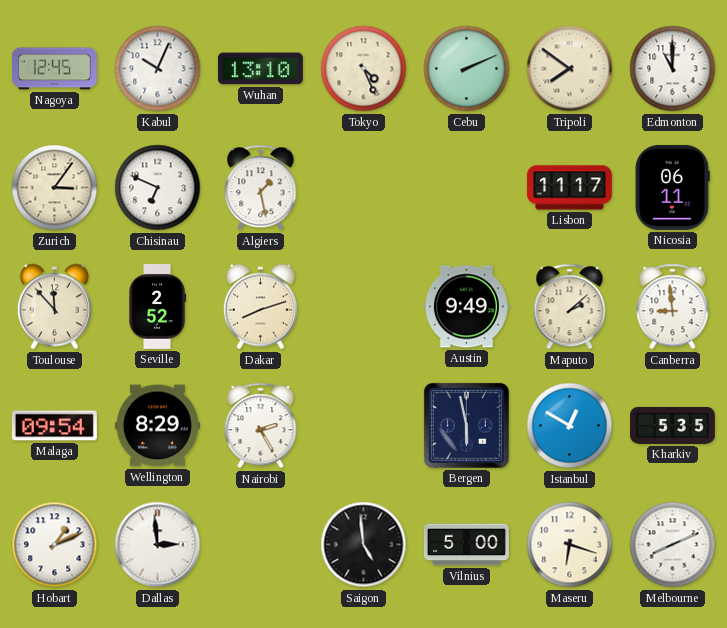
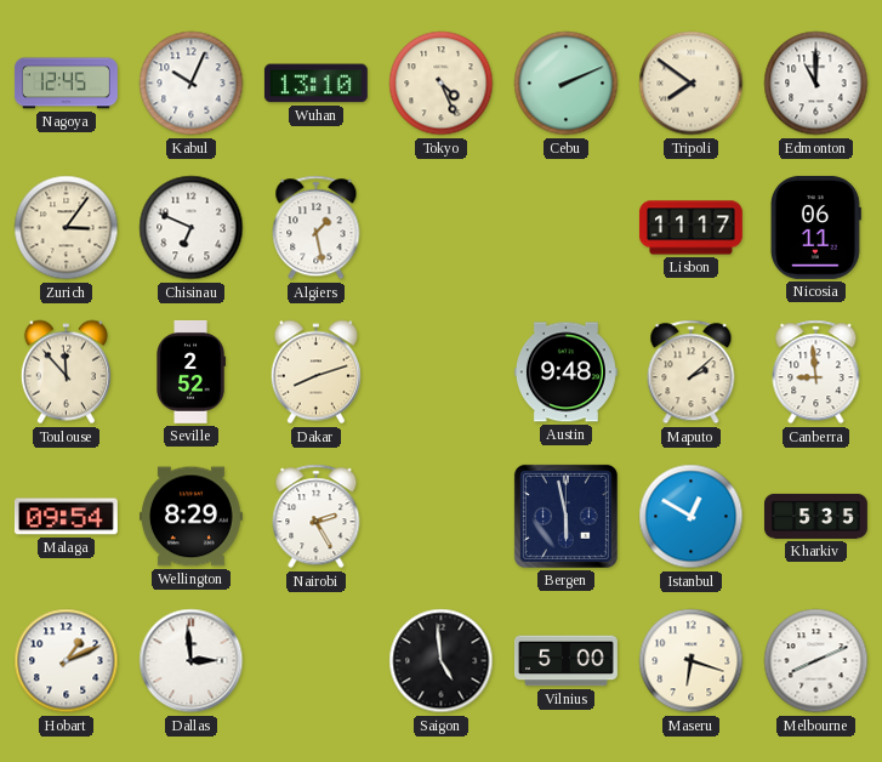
Austin: 9:49 -> 9:48
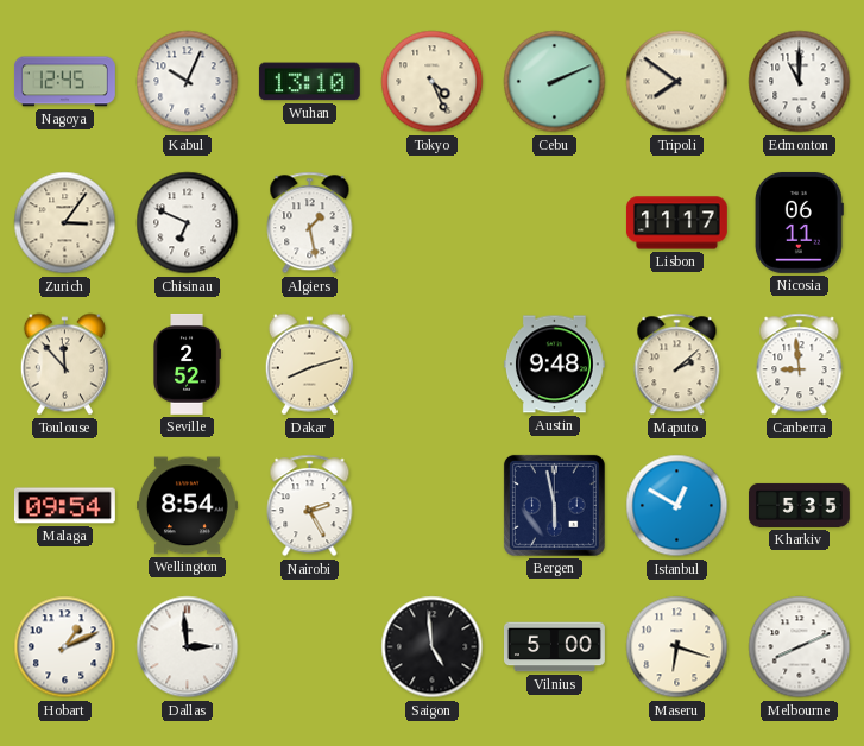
Wellington: 8:29 -> 8:54
